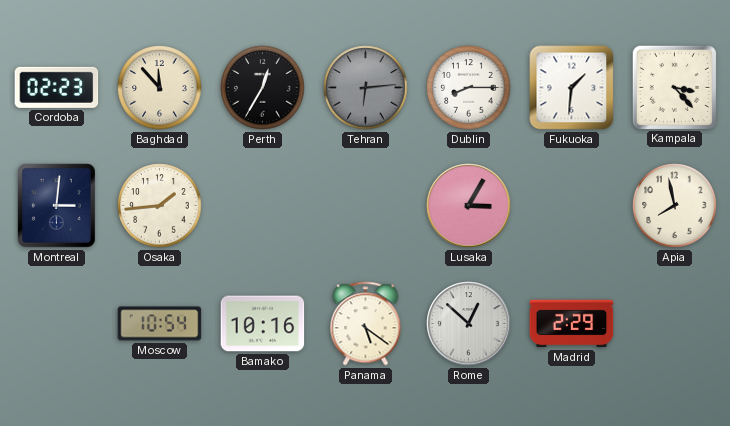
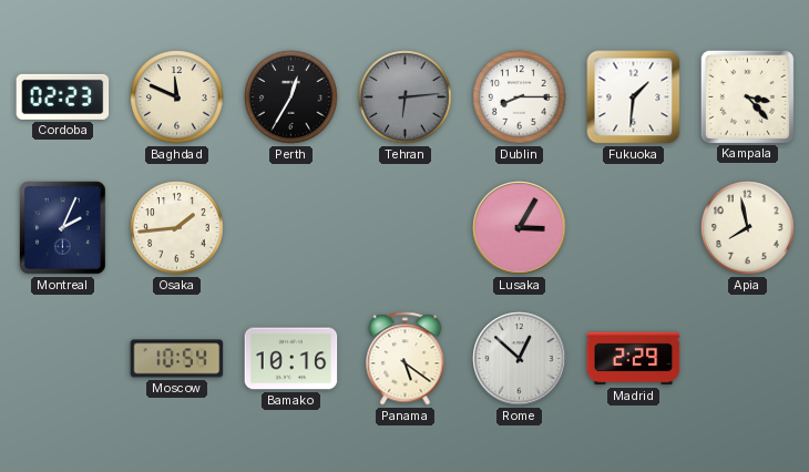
Baghdad: 11:53 -> 11:49
Montreal: 3:01 -> 2:04
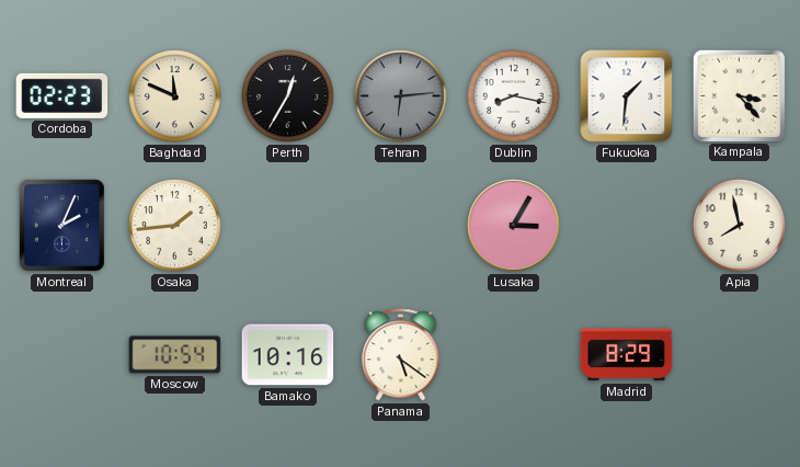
Dublin: 8:15 -> 8:17
Rome: 12:52 -> none
Madrid: 2:29 -> 8:29
